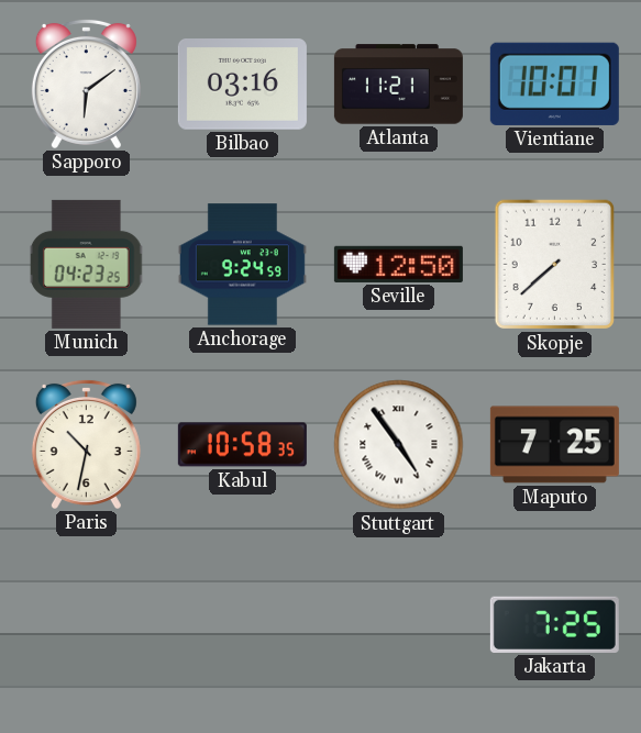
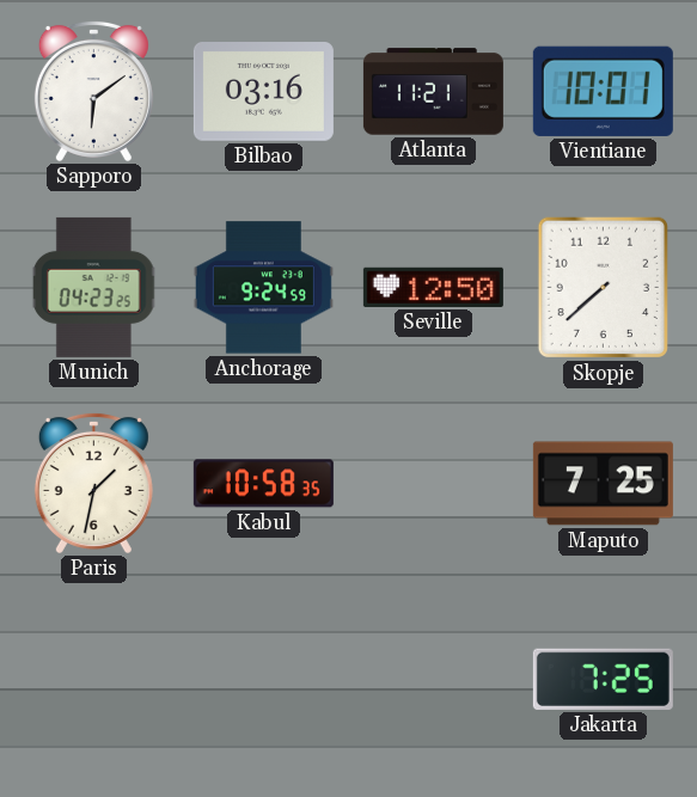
Paris: 10:32 -> 1:32
Stuttgart: 4:54 -> none
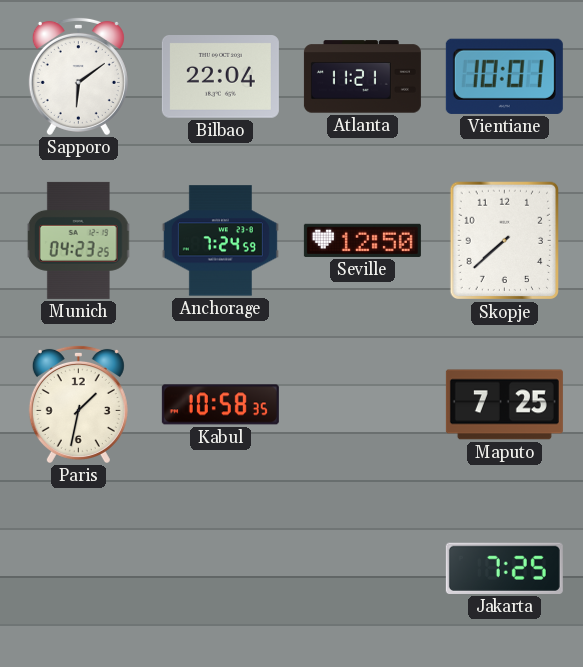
Bilbao: 03:16 -> 22:04
Anchorage: 9:24 -> 7:24
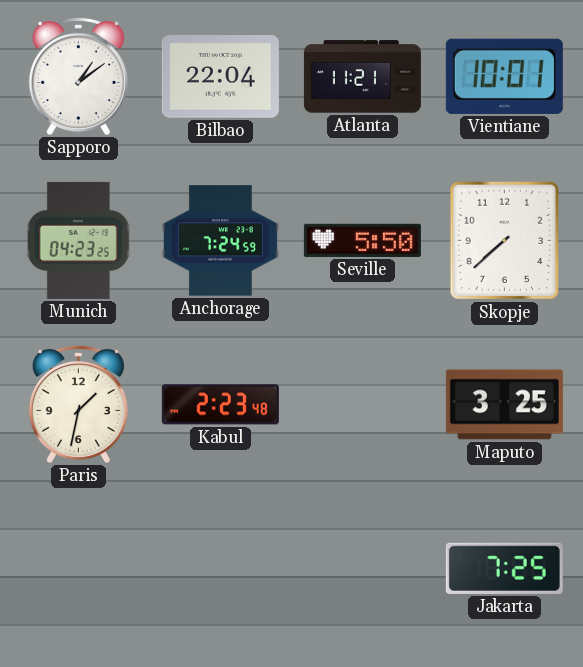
Sapporo: 6:09 -> 1:09
Seville: 12:50 -> 5:50
Kabul: 10:58 -> 2:23
Maputo: 7:25 -> 3:25
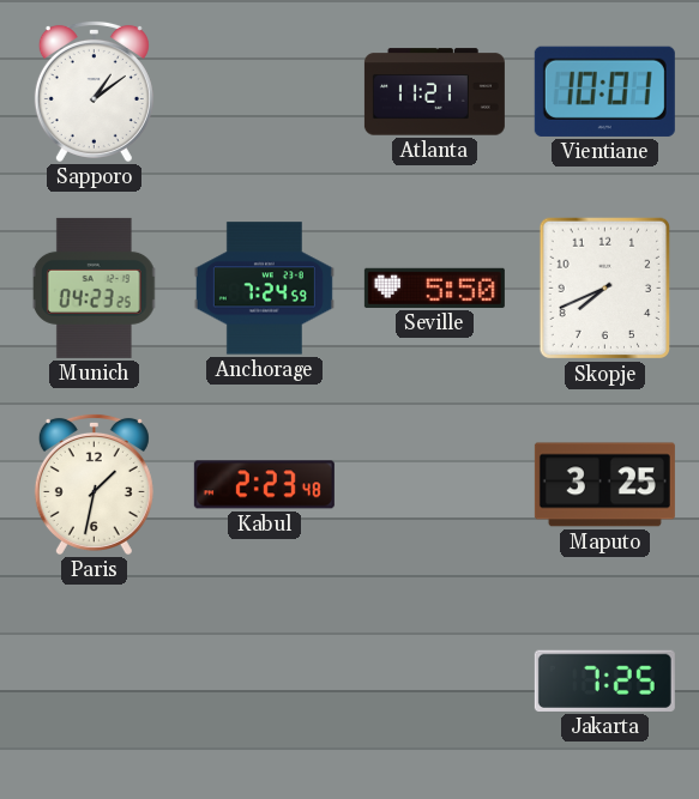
Bilbao: 22:04 -> none
Skopje: 7:38 -> 7:41
